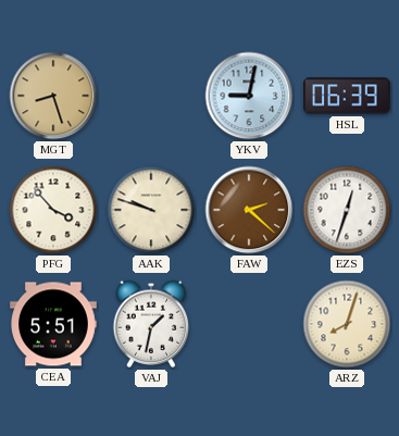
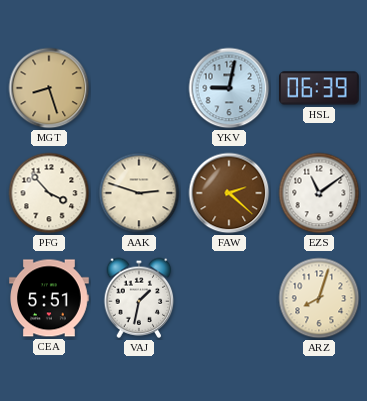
AAK: 9:48 -> 2:48
EZS: 12:33 -> 11:09
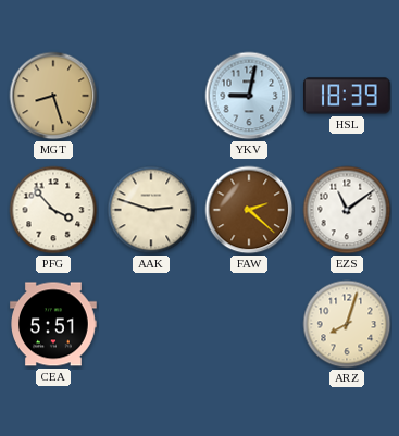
HSL: 06:39 -> 18:39
VAJ: 1:32 -> none
